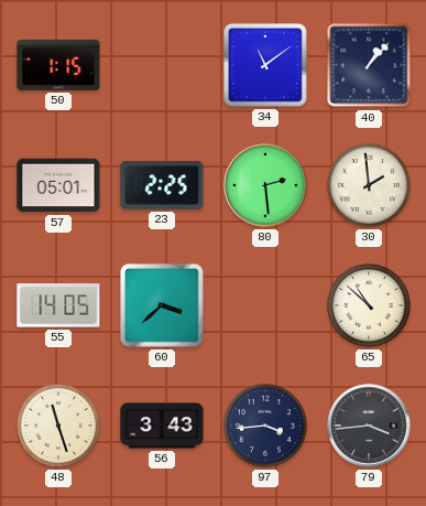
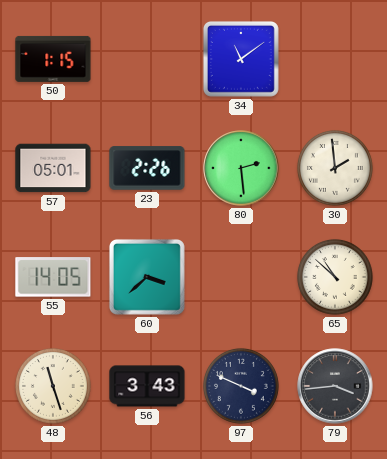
40: 1:07 -> none
23: 2:25 -> 2:26
97: 3:44 -> 3:49
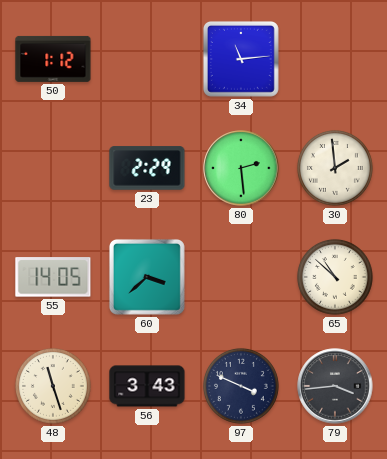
50: 1:15 -> 1:12
34: 11:09 -> 11:14
57: 05:01 -> none
23: 2:26 -> 2:29
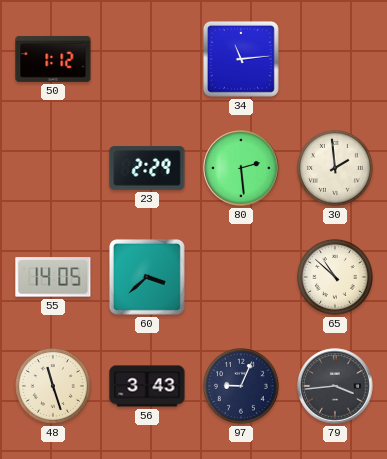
97: 3:49 -> 9:04
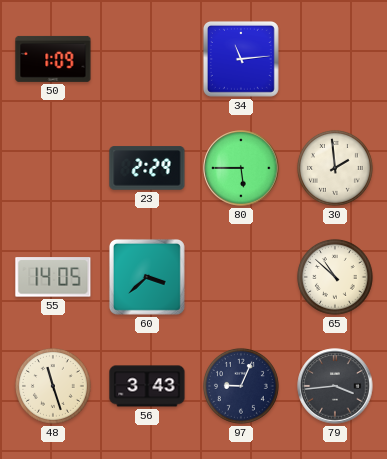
50: 1:12 -> 1:09
80: 2:29 -> 5:45
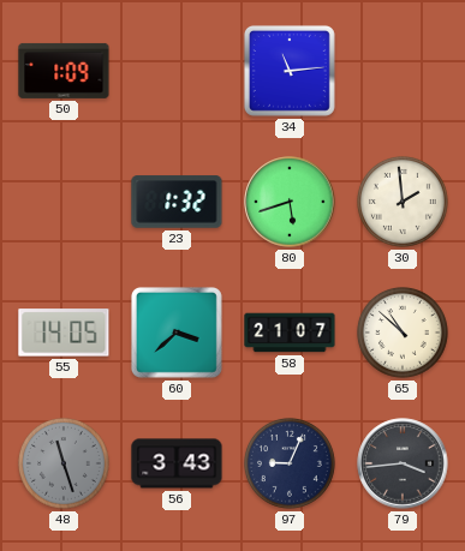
23: 2:29 -> 1:32
80: 5:45 -> 5:42
58: none -> 21:07
48 dial: cream -> grey
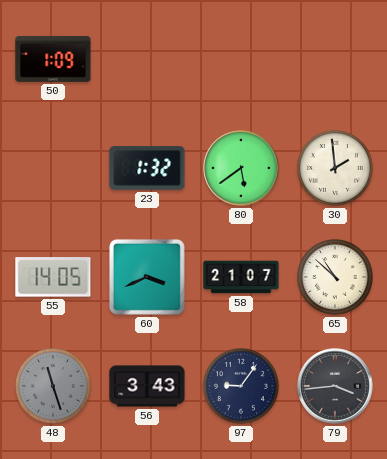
34: 11:14 -> none
80: 5:42 -> 5:39
60: 3:38 -> 3:41
97: 9:04 -> 9:06
